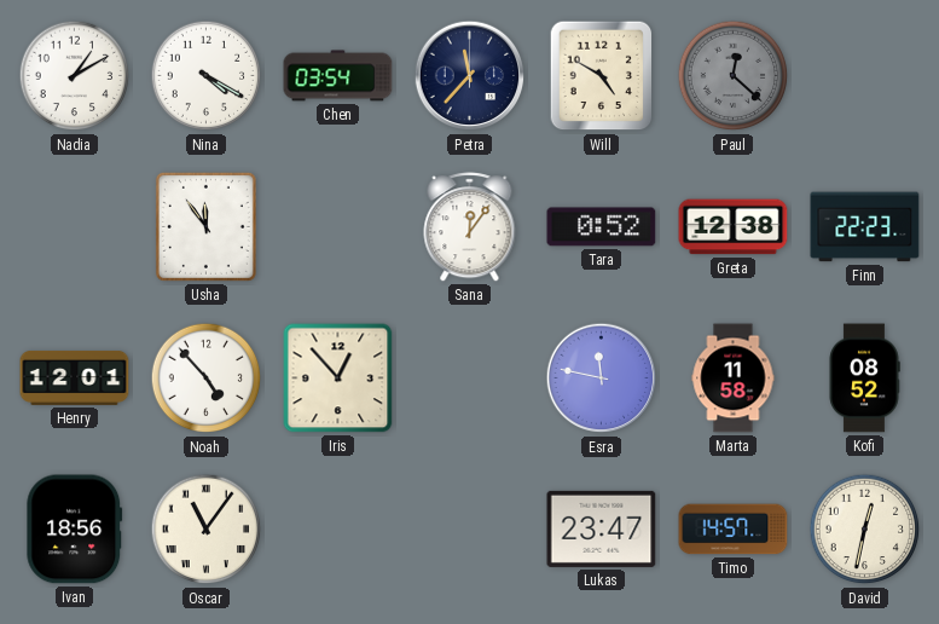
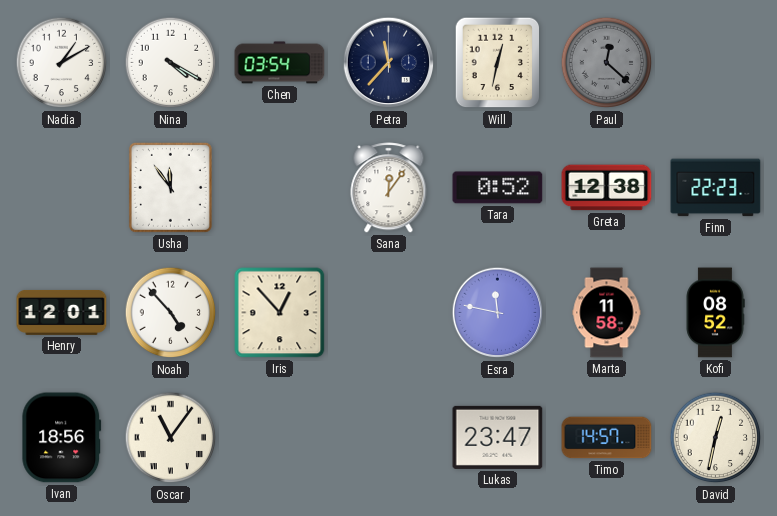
Will: 4:50 -> 12:32
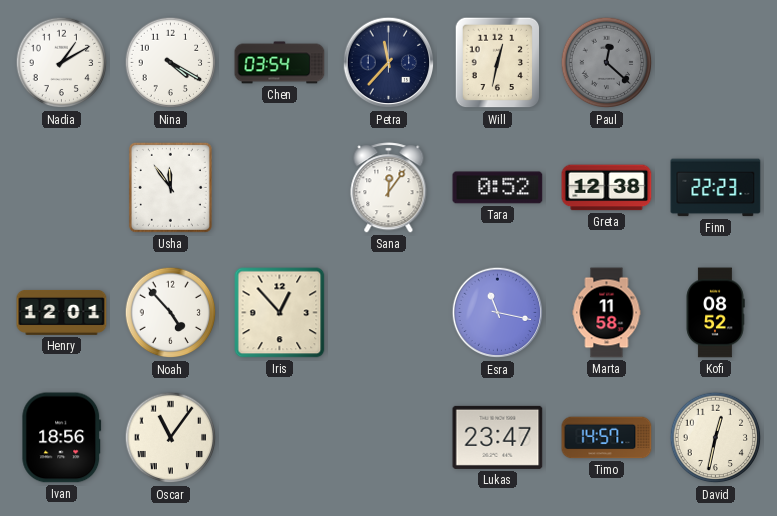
Esra: 11:47 -> 11:17
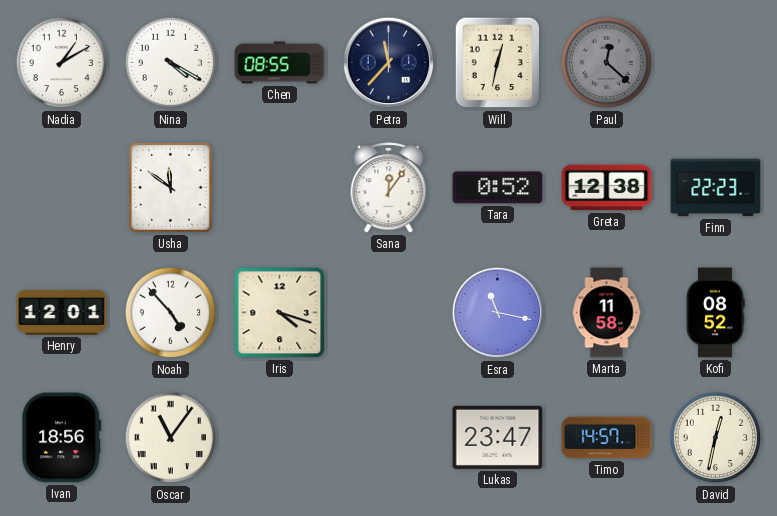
Chen: 03:54 -> 08:55
Usha: 11:54 -> 11:51
Iris: 12:53 -> 4:18
